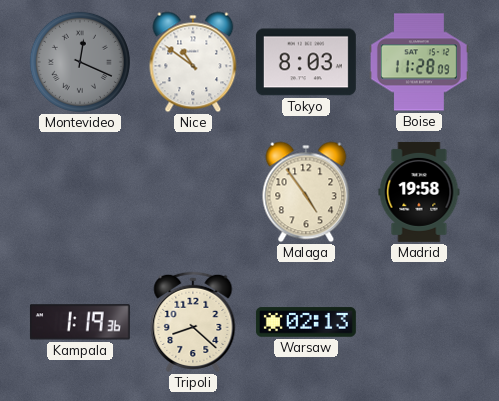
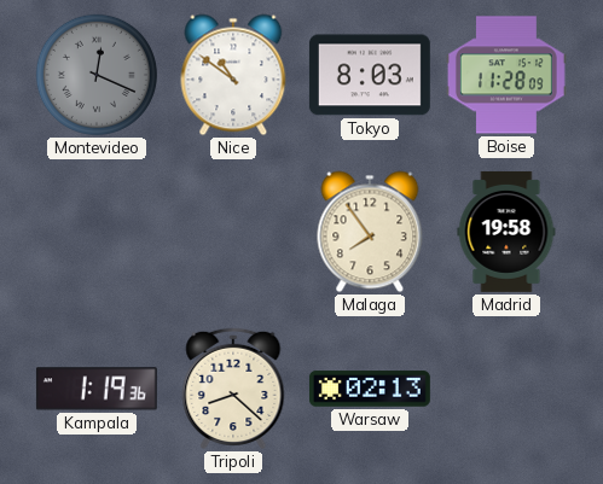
Malaga: 4:54 -> 7:54
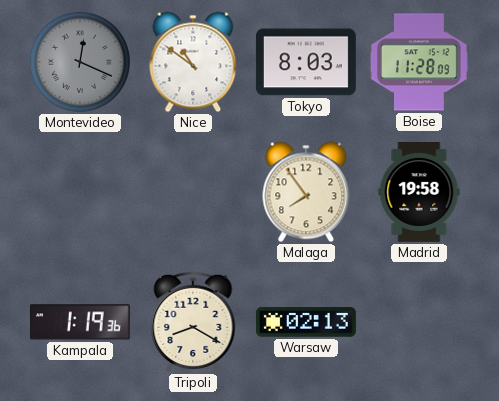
Tripoli: 8:22 -> 8:20
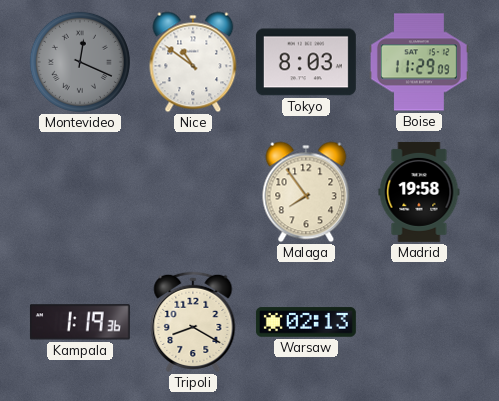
Boise: 11:28 -> 11:29
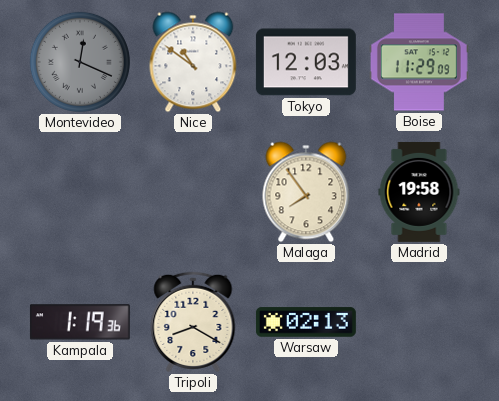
Tokyo: 8:03 -> 12:03
